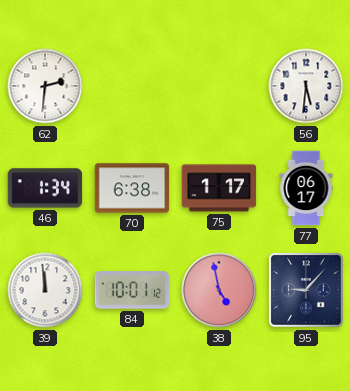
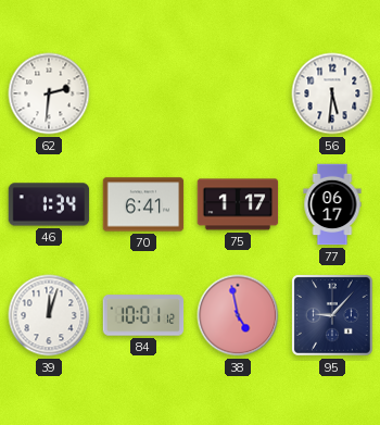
70: 6:38 -> 6:41
39: 11:59 -> 12:03
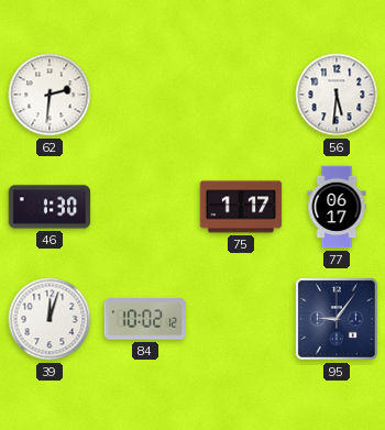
46: 1:34 -> 1:30
70: 6:41 -> none
84: 10:01 -> 10:02
38: 4:58 -> none
95: 9:07 -> 9:06
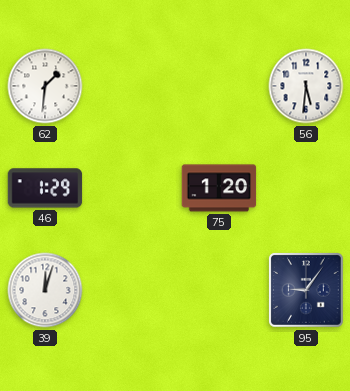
62: 2:31 -> 1:31
46: 1:30 -> 1:29
75: 1:17 -> 1:20
77: 06:17 -> none
84: 10:02 -> none
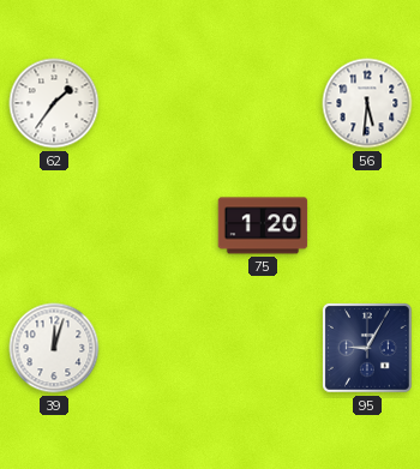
62: 1:31 -> 1:36
46: 1:29 -> none
95: 9:06 -> 9:05
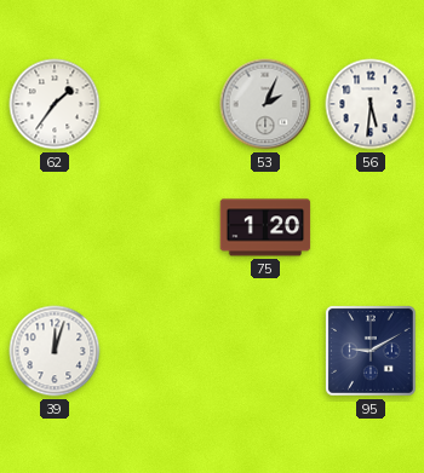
53: none -> 2:04
95: 9:05 -> 9:10
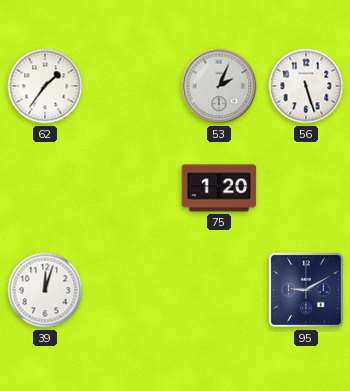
56: 5:31 -> 5:27
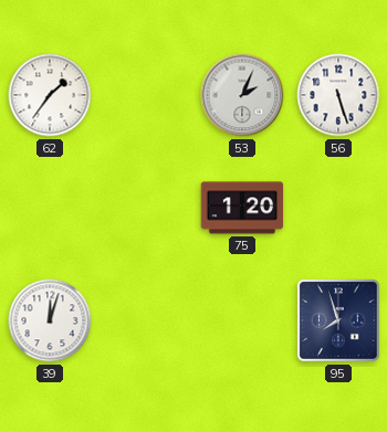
95: 9:10 -> 7:57
